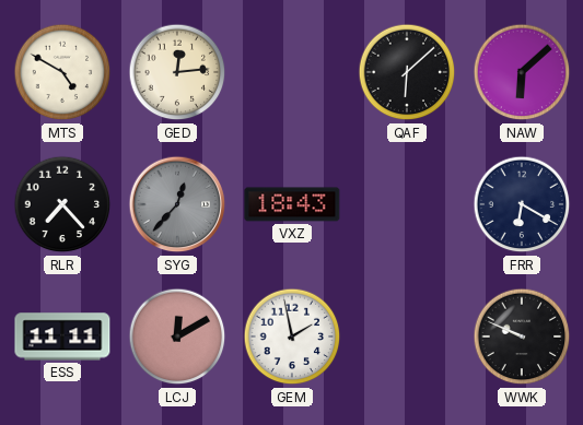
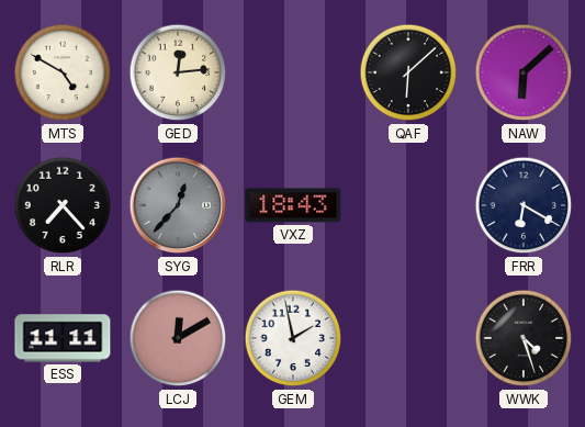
WWK: 9:49 -> 4:27
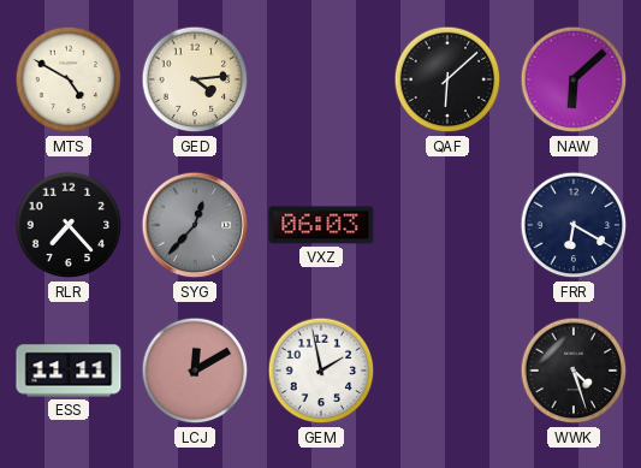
GED: 12:14 -> 4:14
VXZ: 18:43 -> 06:03
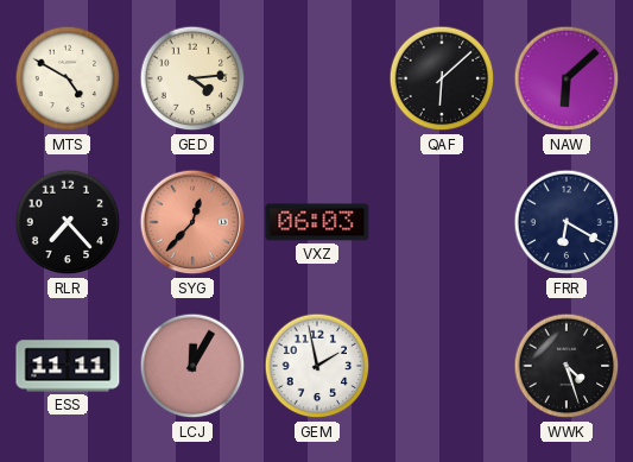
SYG dial: grey -> salmon
LCJ: 12:10 -> 12:05
